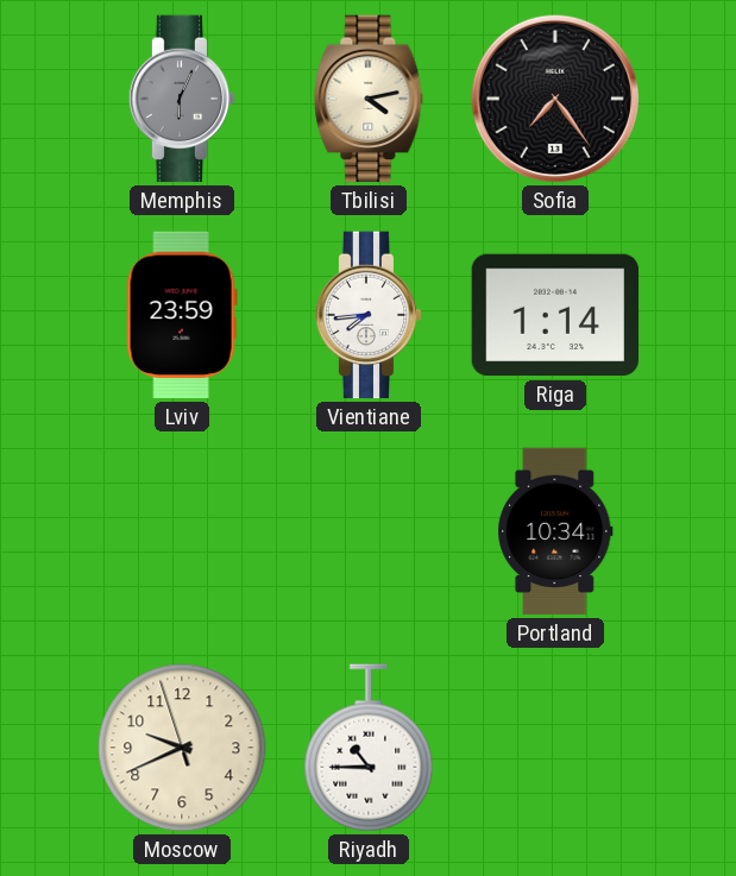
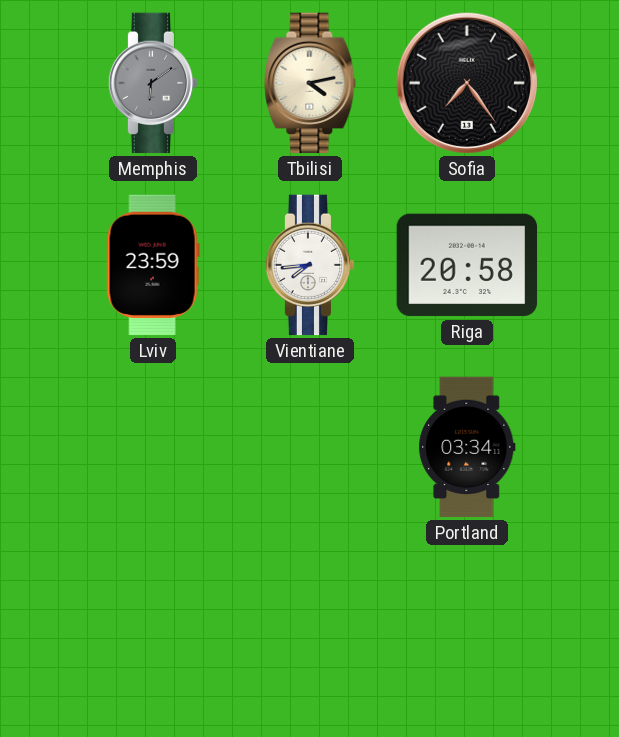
Memphis: 6:04 -> 6:09
Riga: 1:14 -> 20:58
Portland: 10:34 -> 03:34
Moscow: 9:40 -> none
Riyadh: 10:45 -> none
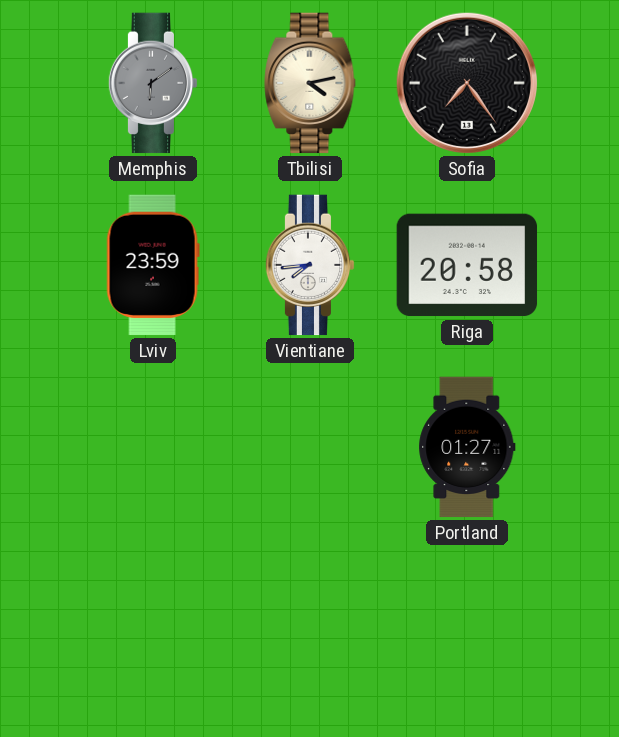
Portland: 03:34 -> 01:27
